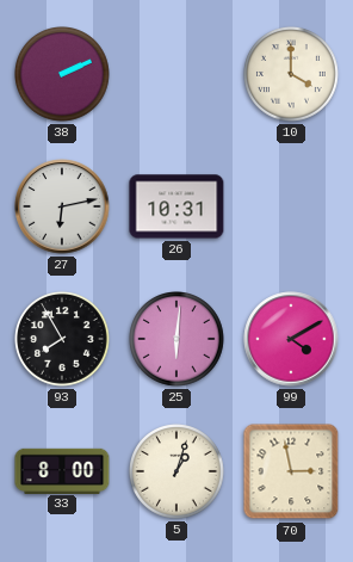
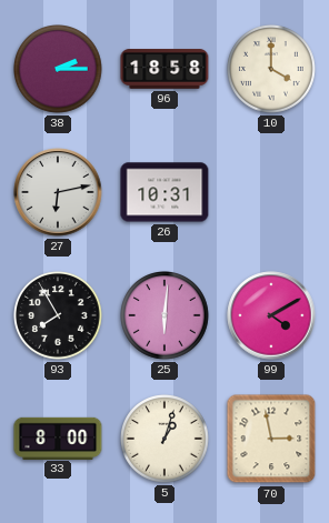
38: 2:11 -> 2:15
96: none -> 18:58
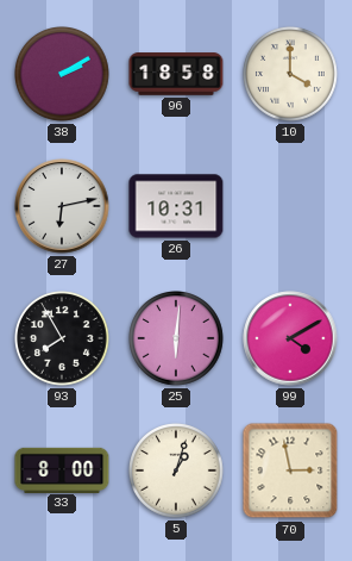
38: 2:15 -> 2:10
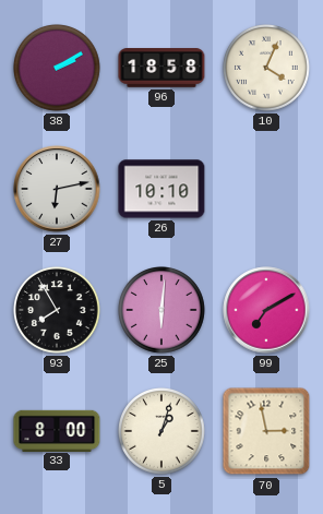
10: 4:00 -> 4:04
26: 10:31 -> 10:10
99: 4:10 -> 7:10
